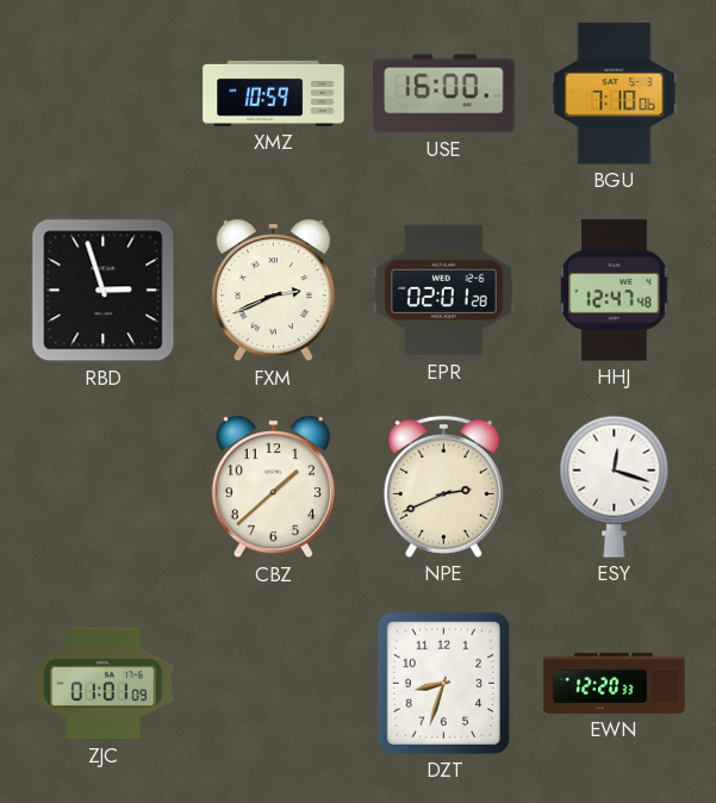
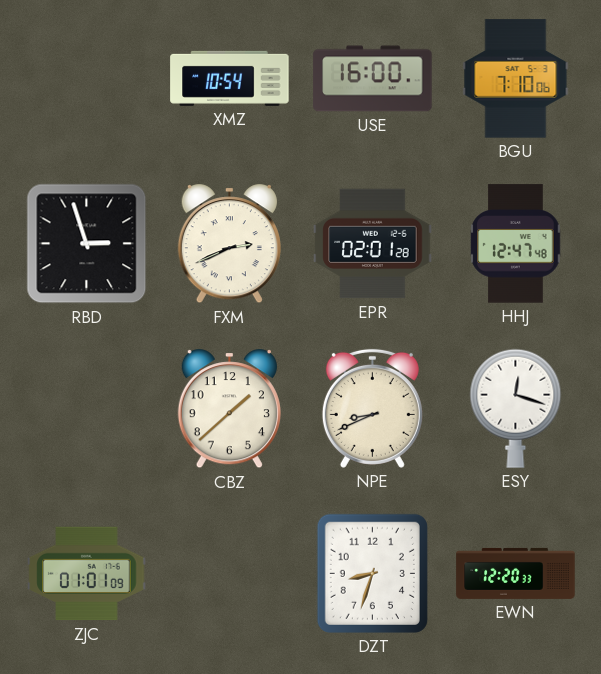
XMZ: 10:59 -> 10:54
NPE: 2:41 -> 8:41
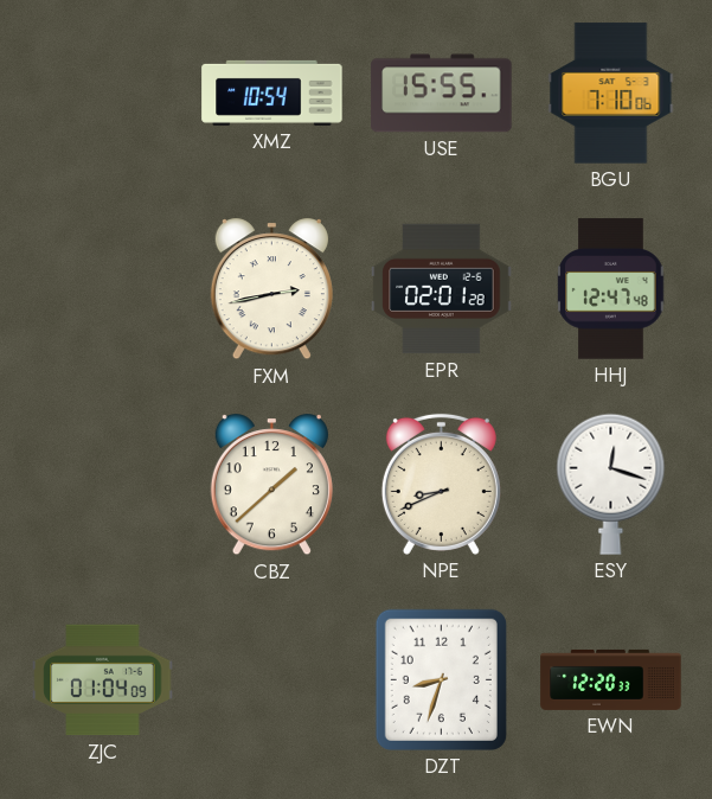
USE: 16:00 -> 15:55
RBD: 2:57 -> none
FXM: 2:41 -> 2:43
ZJC: 01:01 -> 01:04
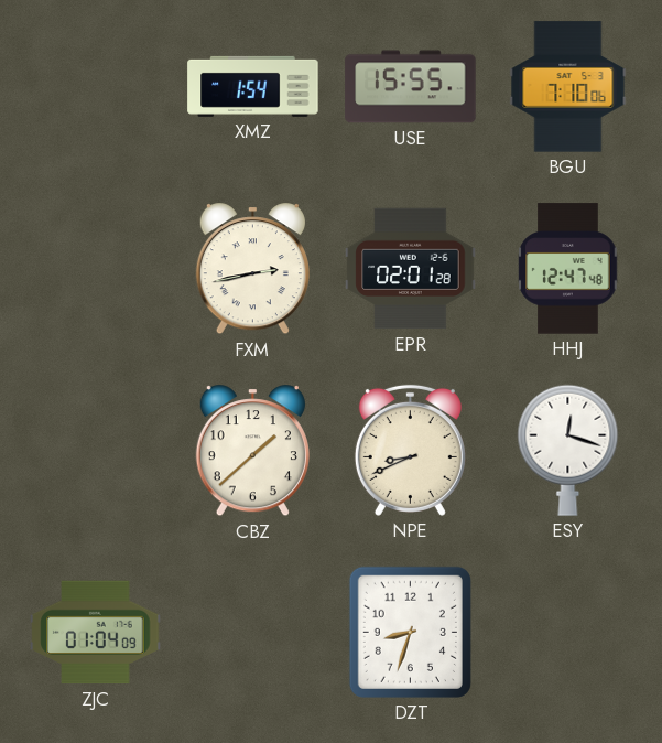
XMZ: 10:54 -> 1:54
EWN: 12:20 -> none
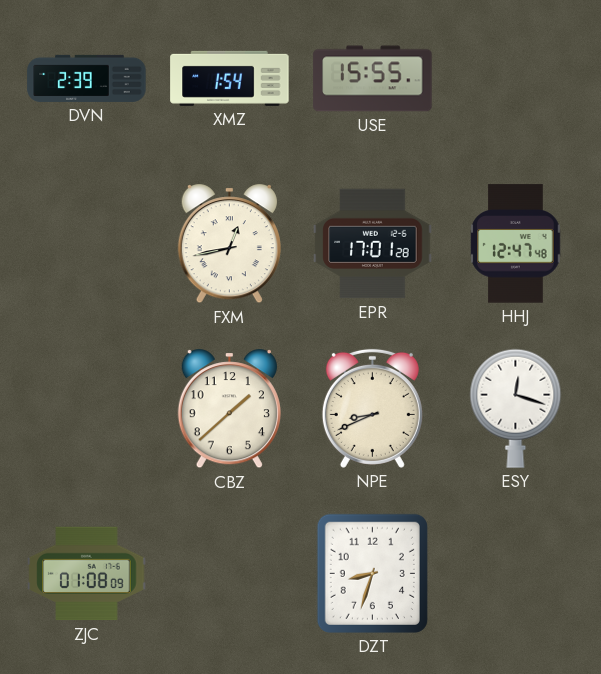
DVN: none -> 2:39
BGU: 7:10 -> none
FXM: 2:43 -> 12:43
EPR: 02:01 -> 17:01
ZJC: 01:04 -> 01:08
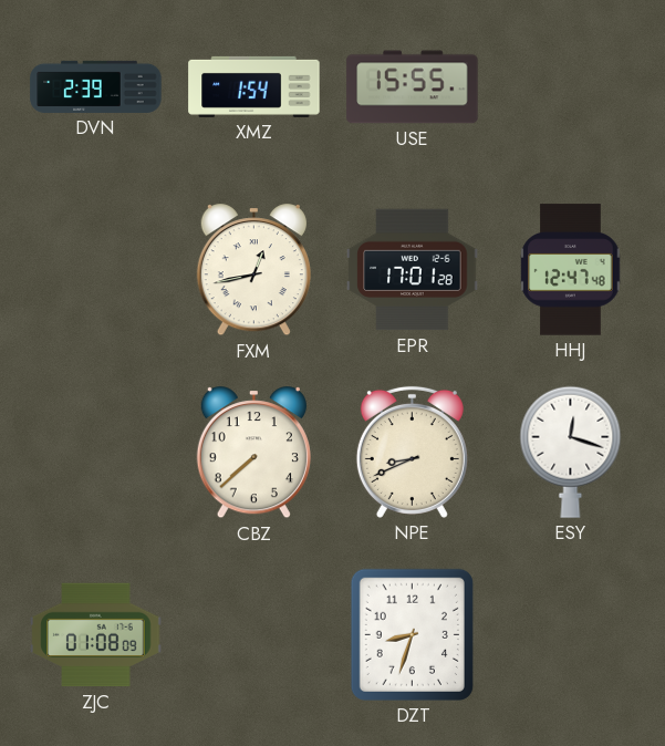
CBZ: 1:38 -> 7:38
